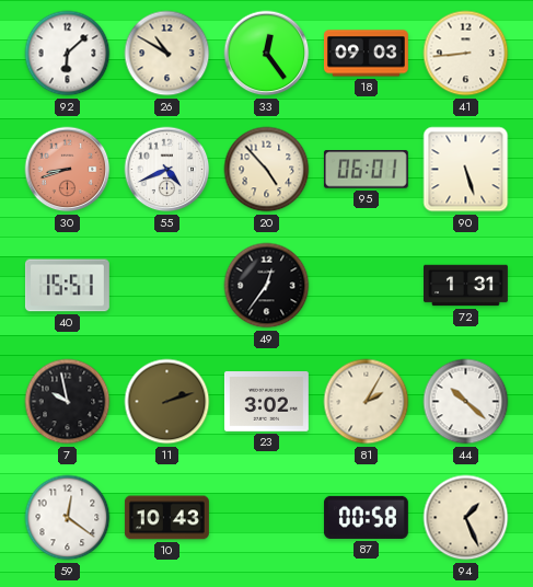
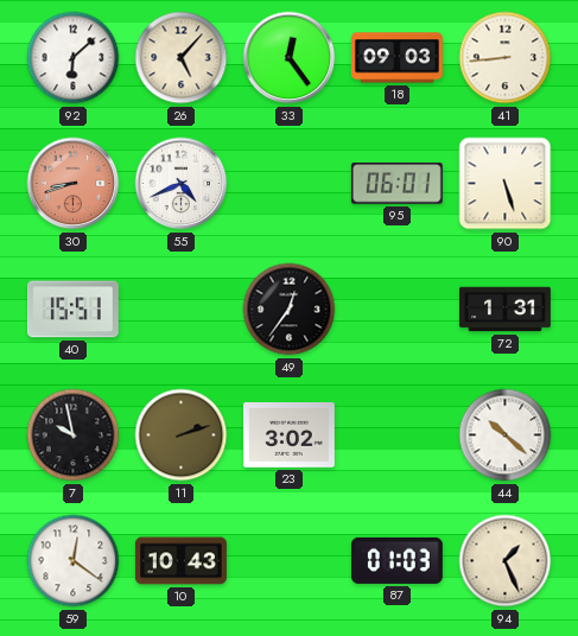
26: 10:50 -> 5:07
20: 4:53 -> none
81: 2:05 -> none
87: 00:58 -> 01:03
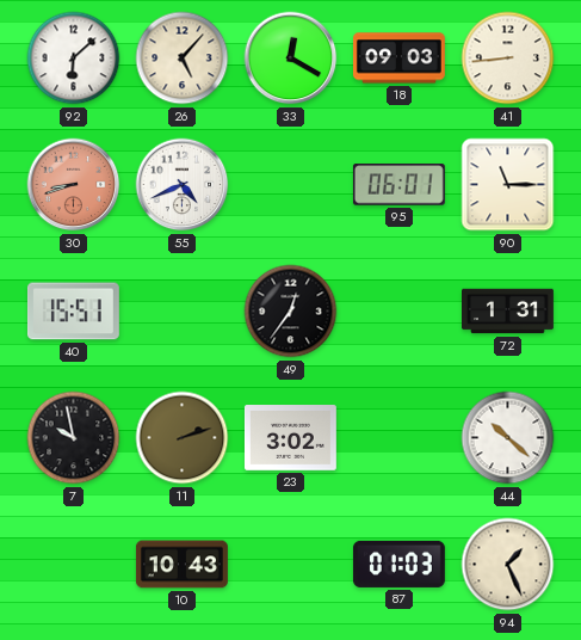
33: 12:24 -> 12:20
90: 5:27 -> 11:15
59: 12:21 -> none
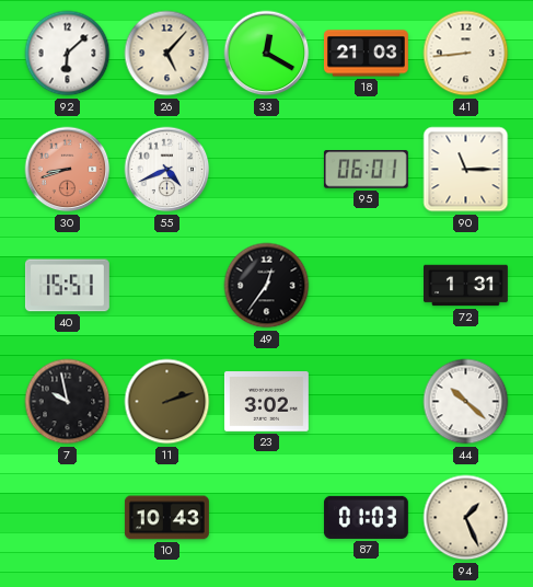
18: 09:03 -> 21:03
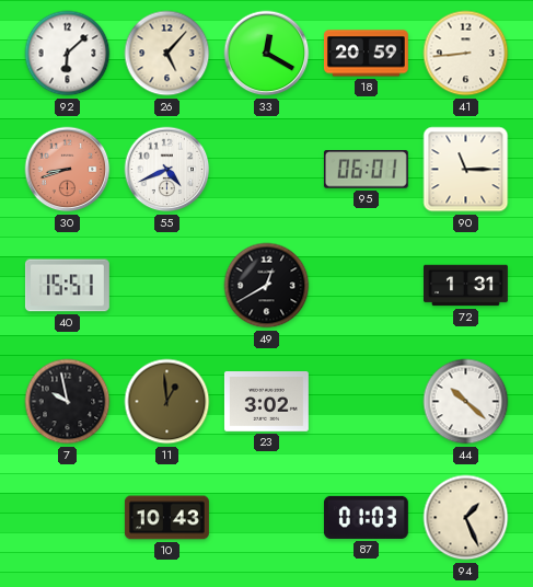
18: 21:03 -> 20:59
49: 12:36 -> 12:40
11: 2:12 -> 12:59
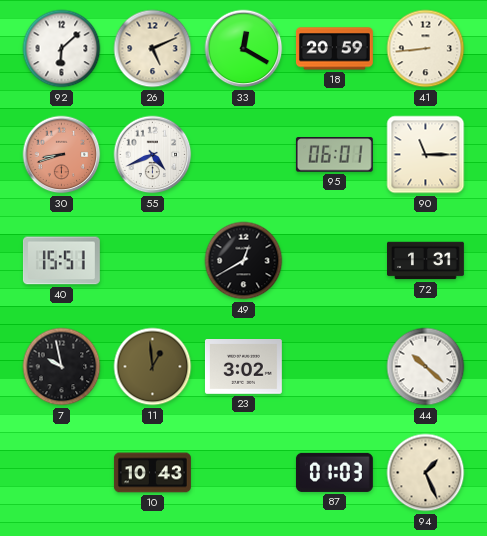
26: 5:07 -> 5:11
